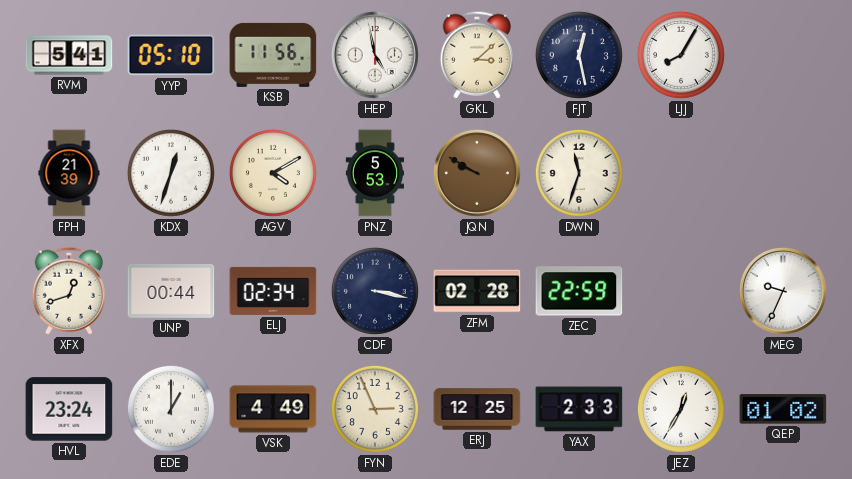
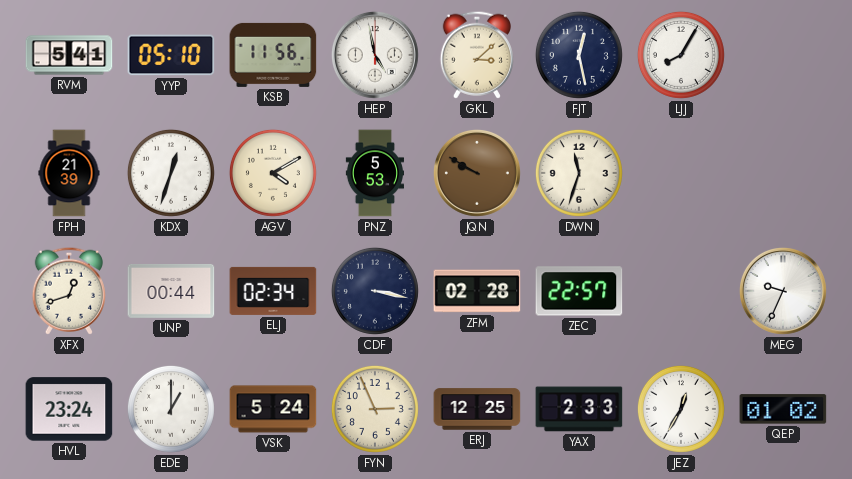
ZEC: 22:59 -> 22:57
VSK: 4:49 -> 5:24
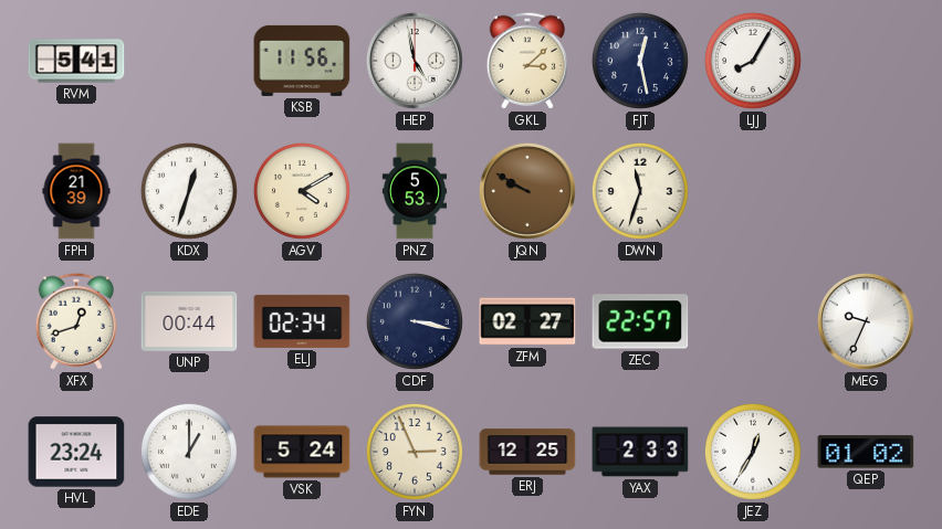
YYP: 05:10 -> none
ZFM: 02:28 -> 02:27
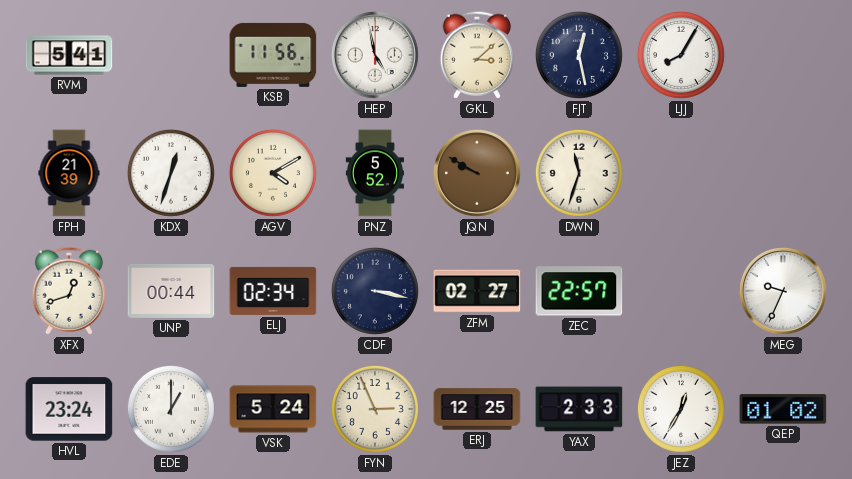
PNZ: 5:53 -> 5:52
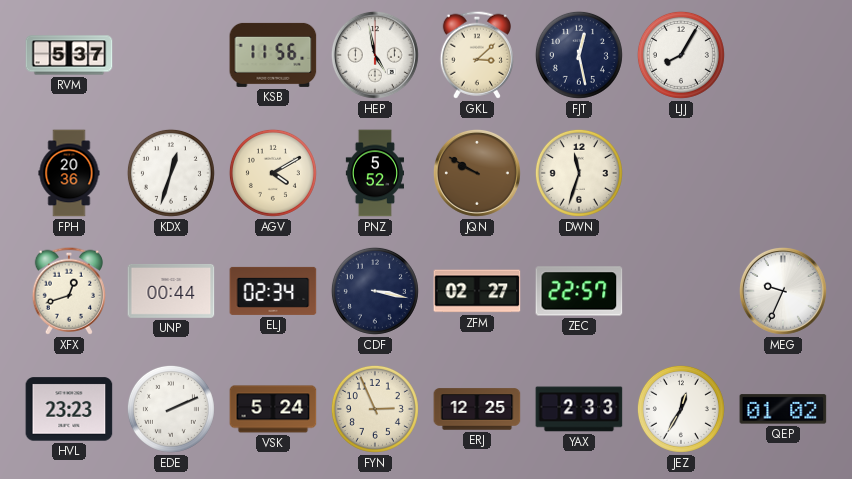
RVM: 5:41 -> 5:37
FPH: 21:39 -> 20:36
HVL: 23:24 -> 23:23
EDE: 1:00 -> 2:11
